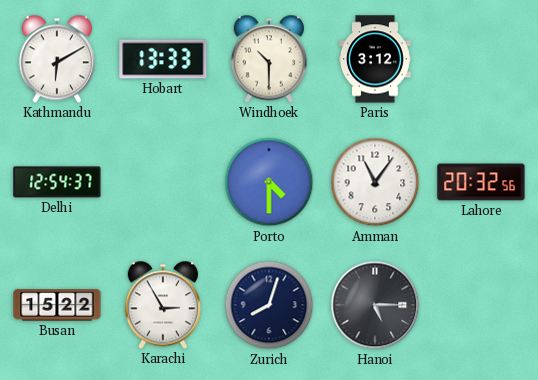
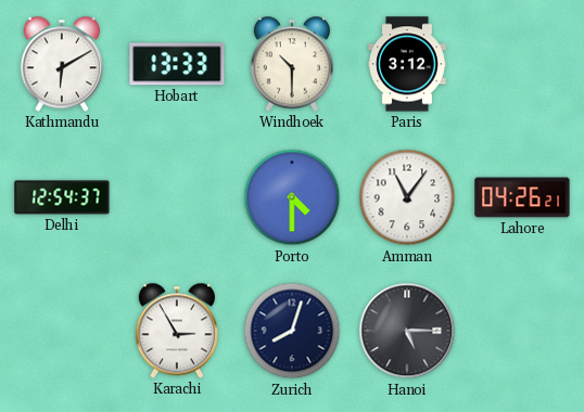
Lahore: 20:32 -> 04:26
Busan: 15:22 -> none
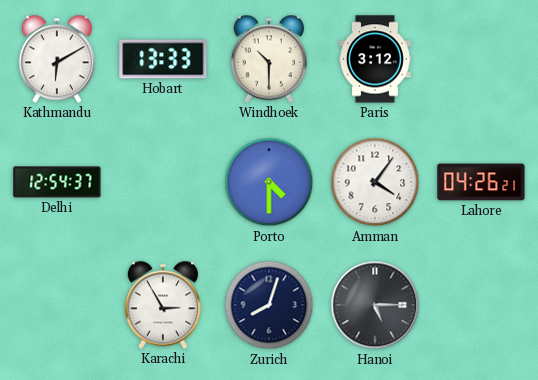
Amman: 11:06 -> 4:06
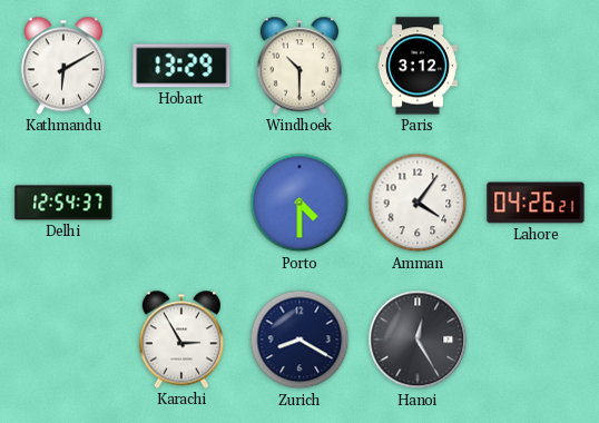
Hobart: 13:33 -> 13:29
Zurich: 8:03 -> 8:20
Hanoi: 5:15 -> 12:25
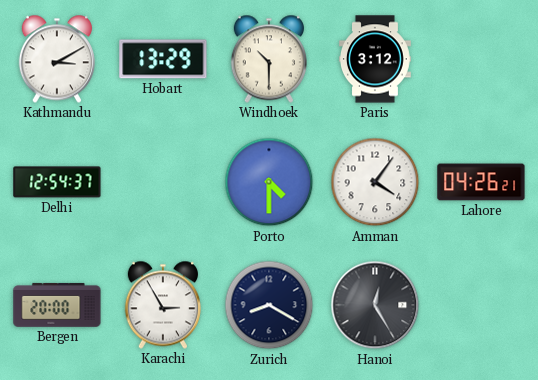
Kathmandu: 6:10 -> 3:10
Bergen: none -> 20:00
